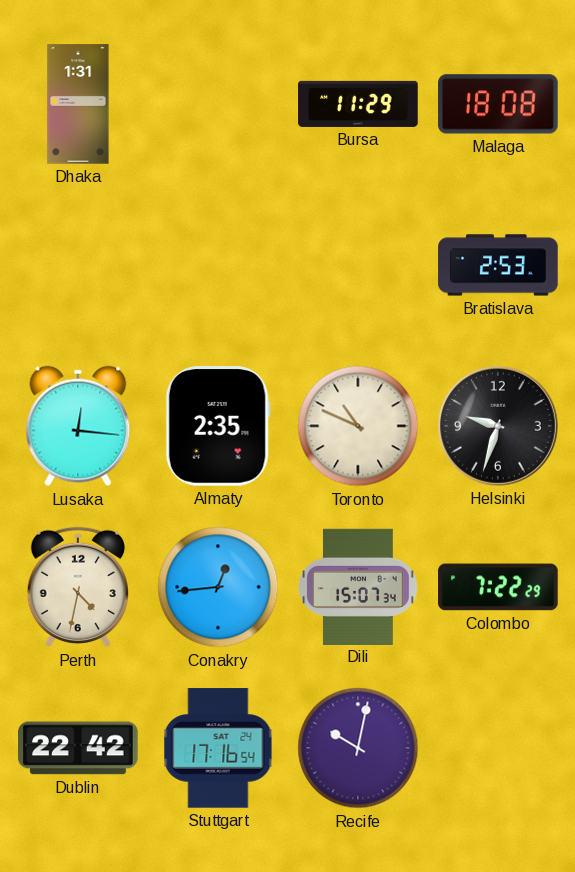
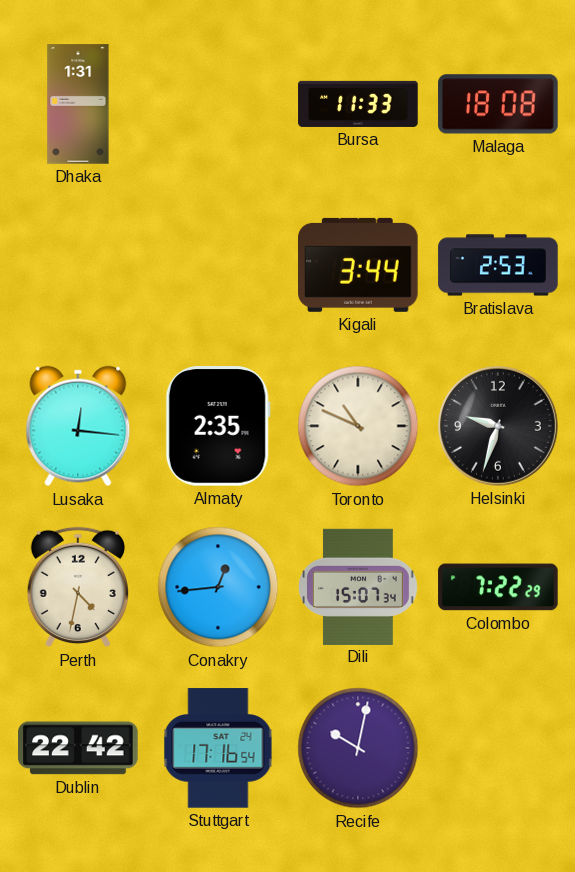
Bursa: 11:29 -> 11:33
Kigali: none -> 3:44
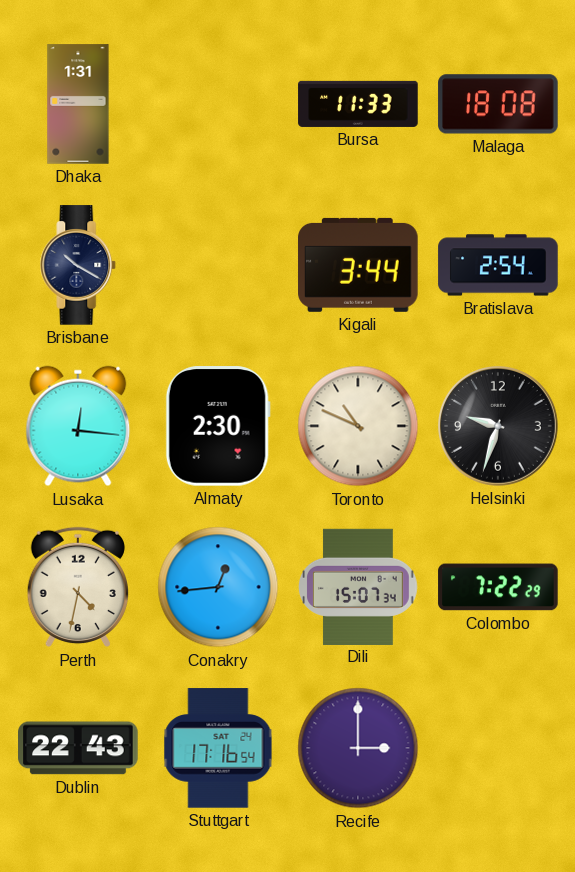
Brisbane: none -> 10:20
Bratislava: 2:53 -> 2:54
Almaty: 2:35 -> 2:30
Dublin: 22:42 -> 22:43
Recife: 10:02 -> 3:00
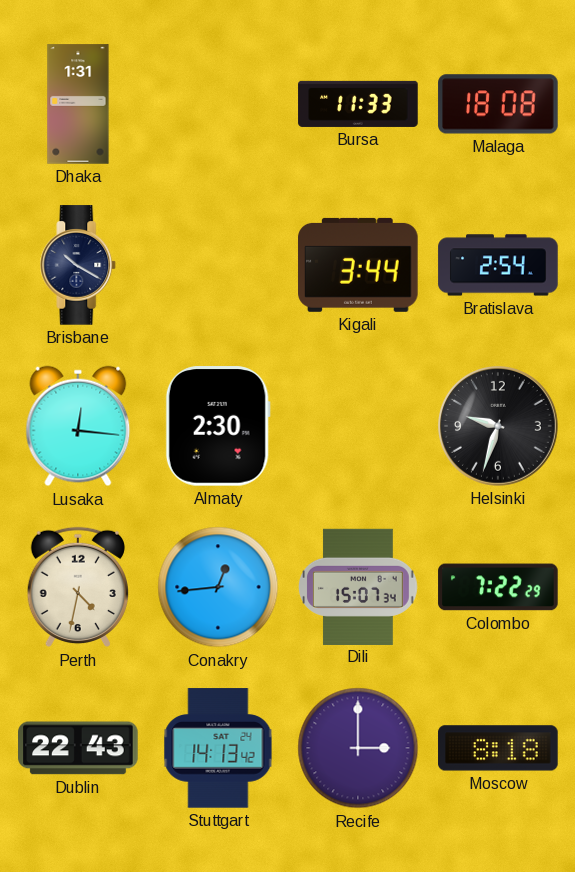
Toronto: 10:49 -> none
Stuttgart: 17:16 -> 14:13
Moscow: none -> 8:18
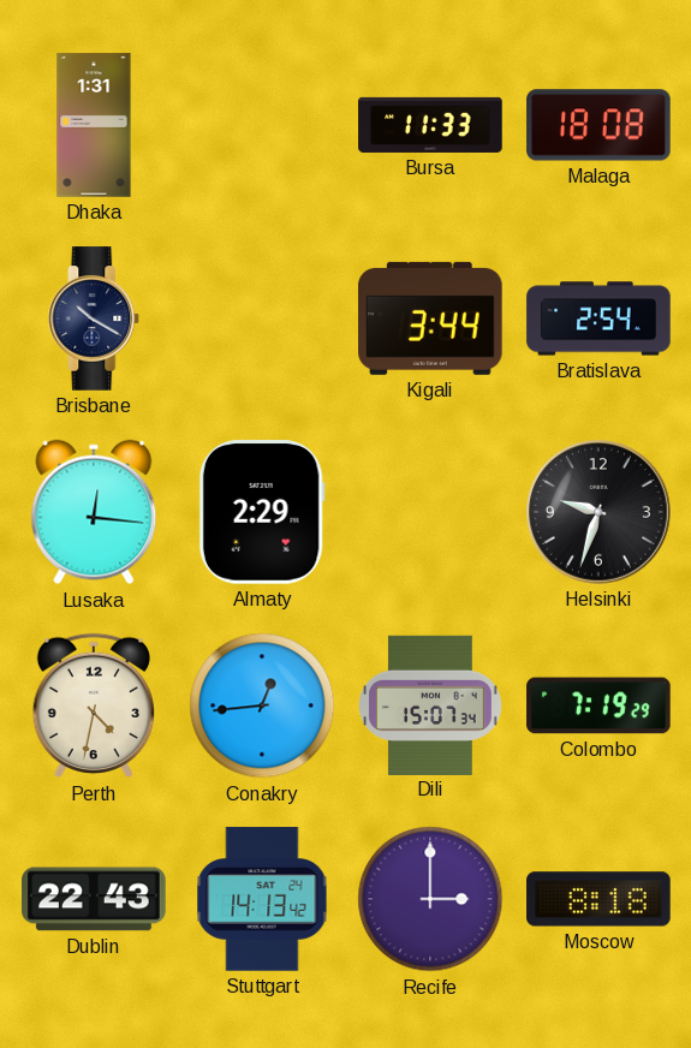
Almaty: 2:30 -> 2:29
Colombo: 7:22 -> 7:19
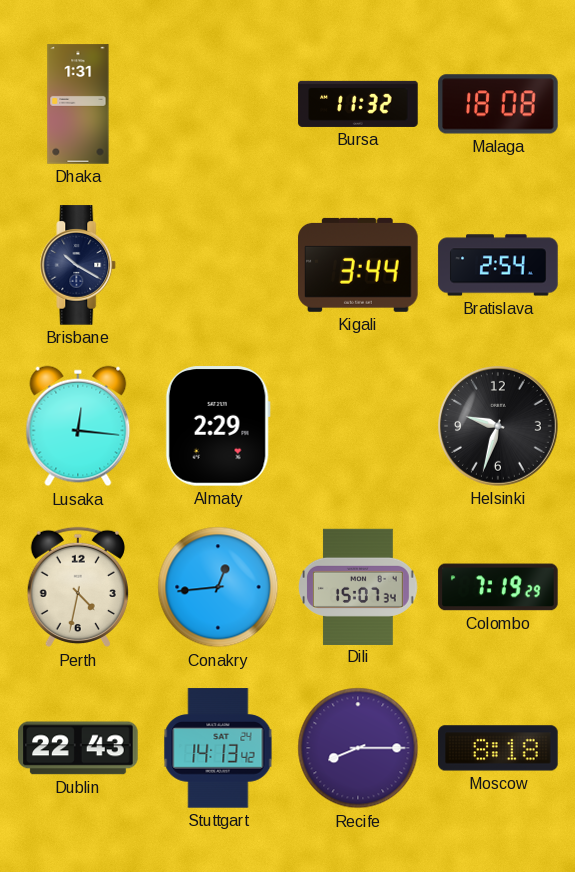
Bursa: 11:33 -> 11:32
Recife: 3:00 -> 8:15
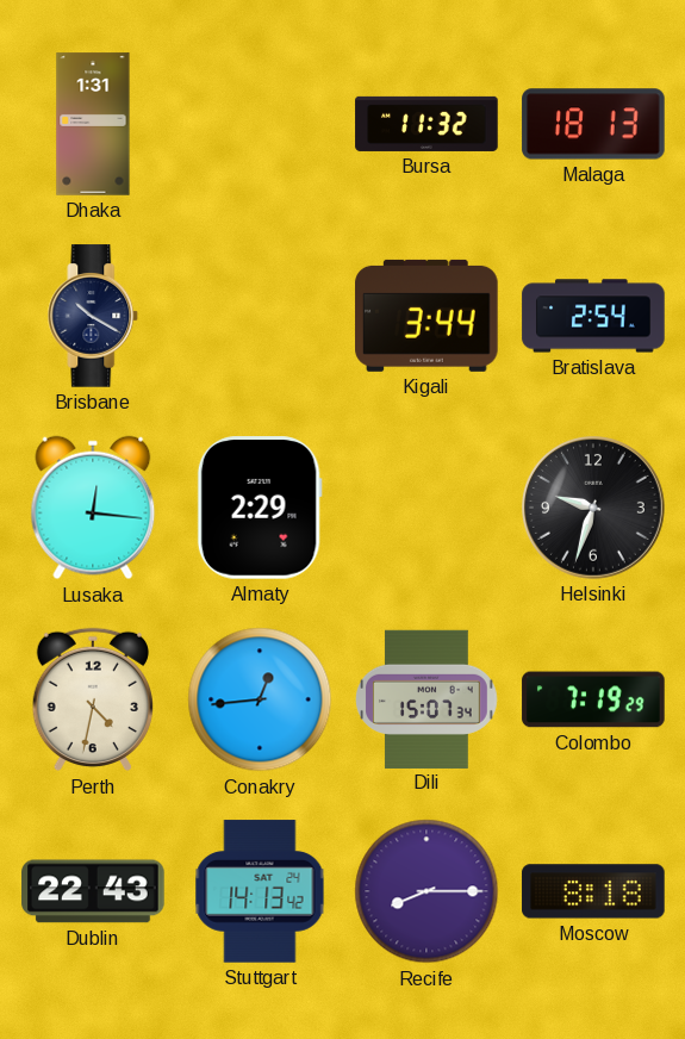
Malaga: 18:08 -> 18:13
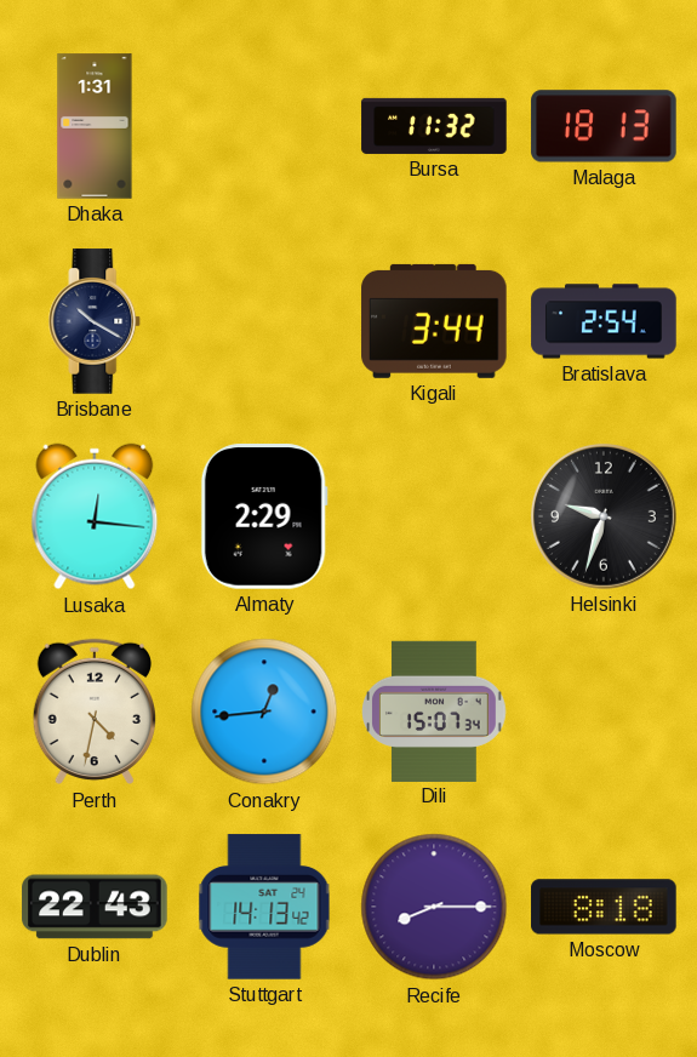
Colombo: 7:19 -> none
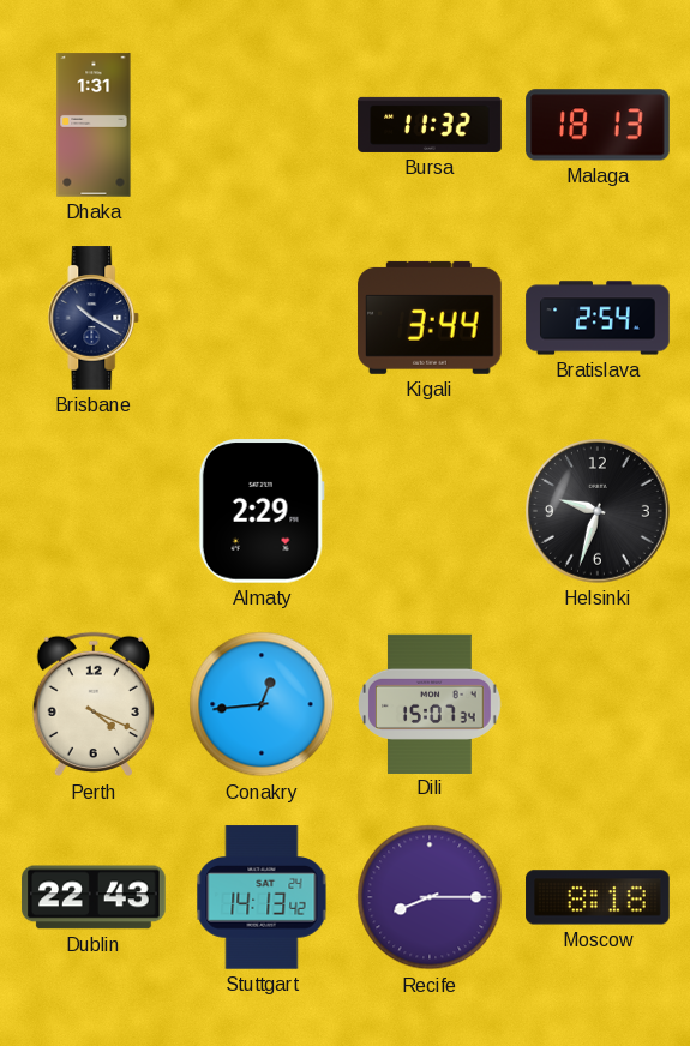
Lusaka: 12:16 -> none
Perth: 4:32 -> 4:19
